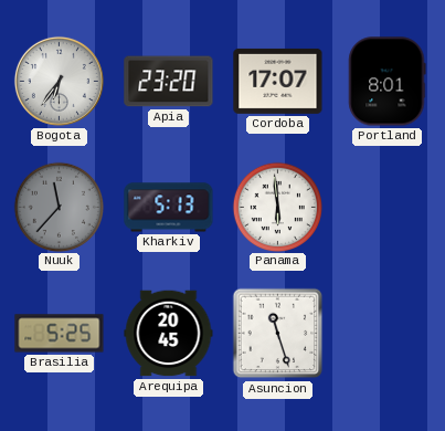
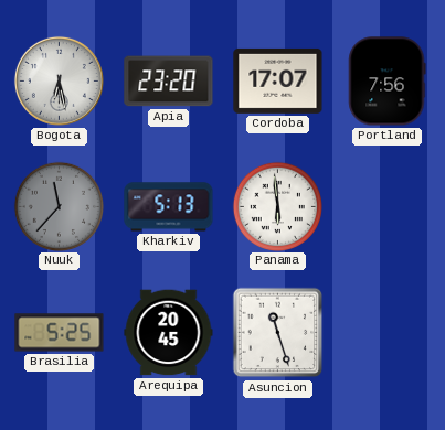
Bogota: 6:36 -> 6:28
Portland: 8:01 -> 7:56
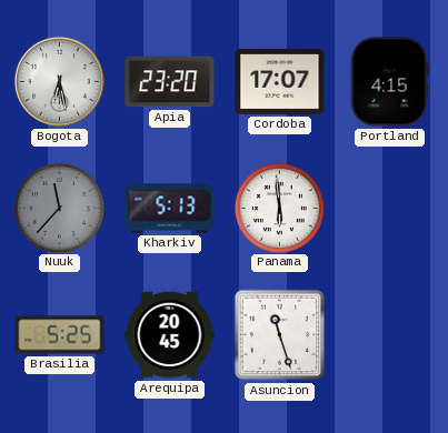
Portland: 7:56 -> 4:15
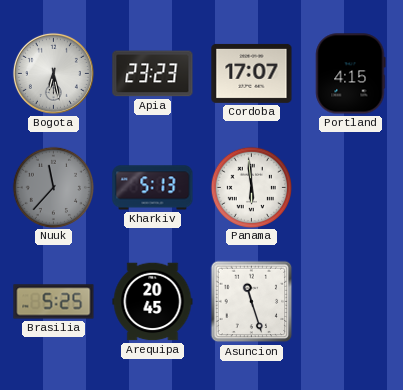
Apia: 23:20 -> 23:23
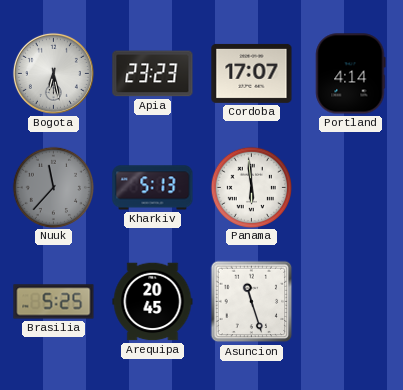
Portland: 4:15 -> 4:14
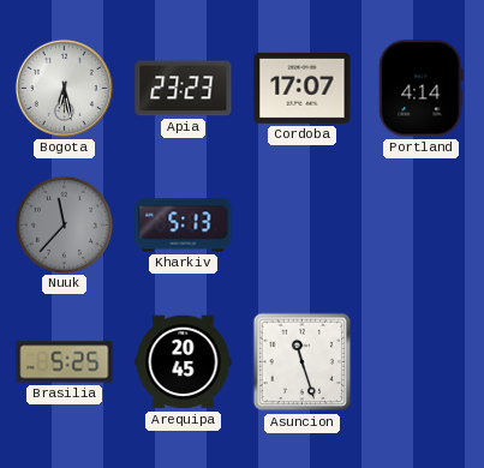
Panama: 5:59 -> none
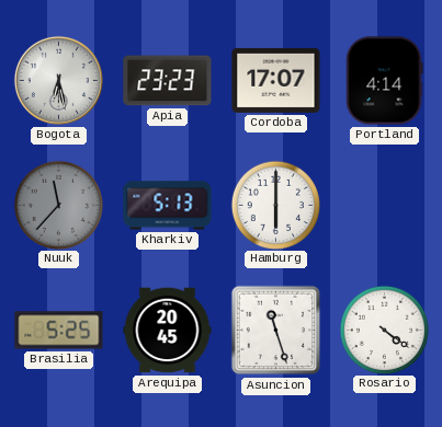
Hamburg: none -> 6:00
Rosario: none -> 4:21
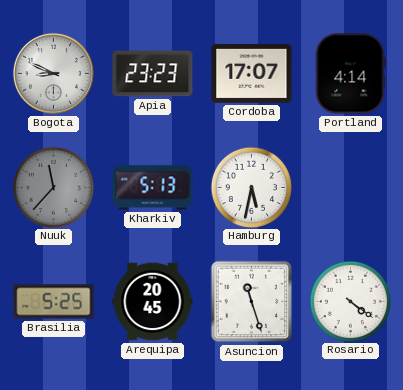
Bogota: 6:28 -> 8:49
Hamburg: 6:00 -> 5:32
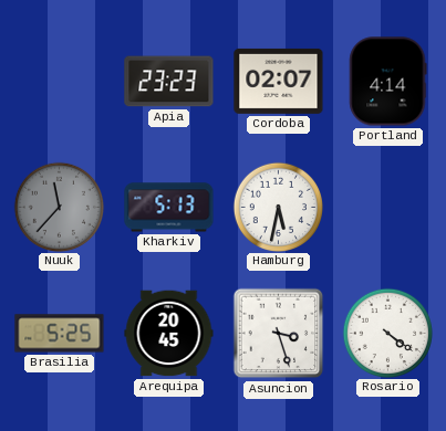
Bogota: 8:49 -> none
Cordoba: 17:07 -> 02:07
Asuncion: 11:27 -> 3:27
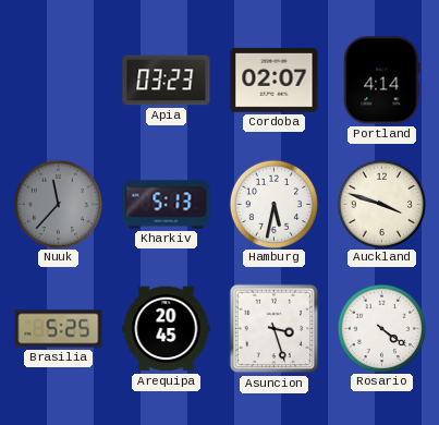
Apia: 23:23 -> 03:23
Auckland: none -> 3:48
